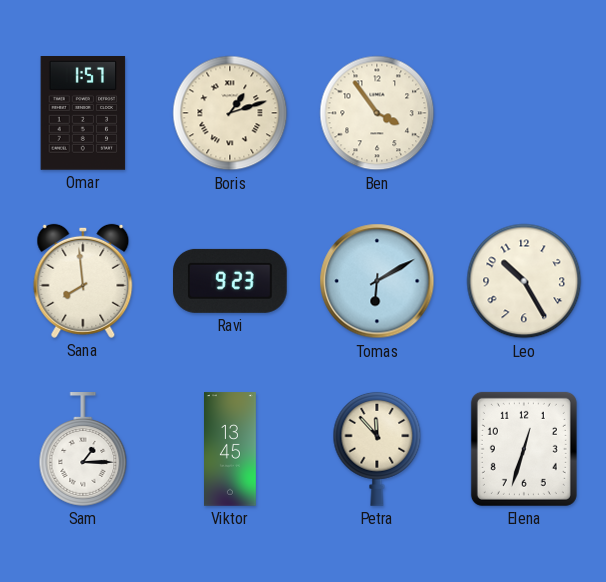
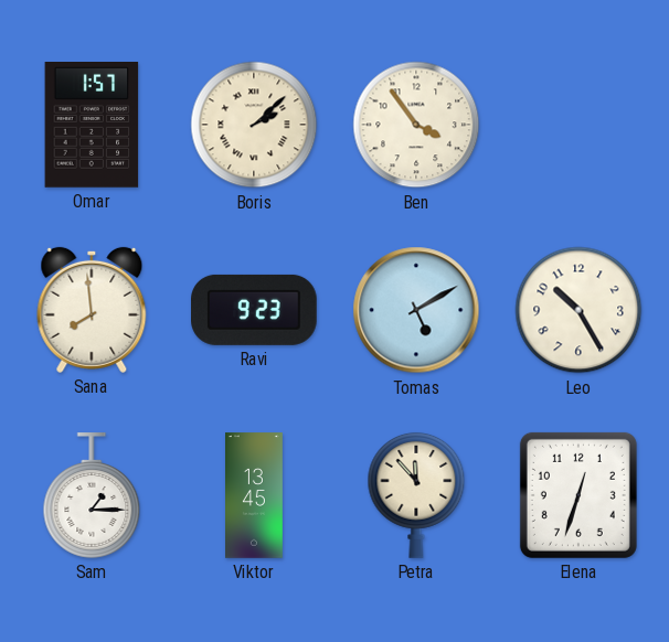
Boris: 1:12 -> 2:08
Tomas: 6:10 -> 5:10
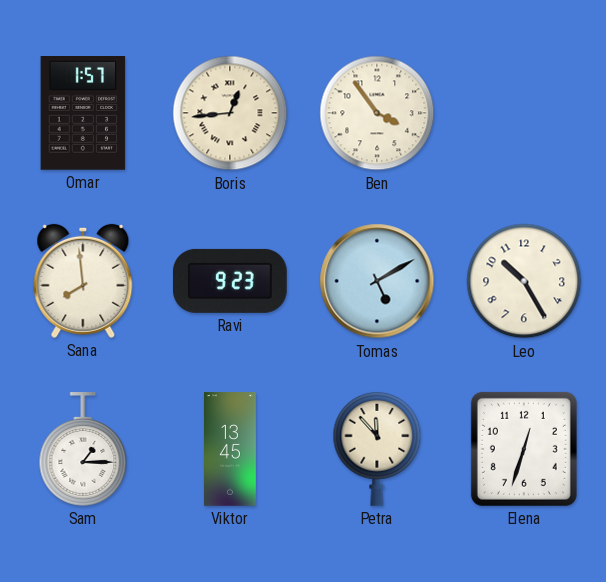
Boris: 2:08 -> 12:44
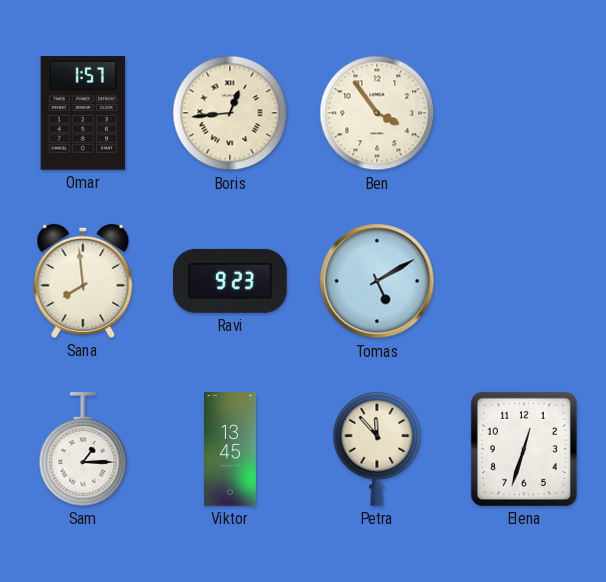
Leo: 10:25 -> none
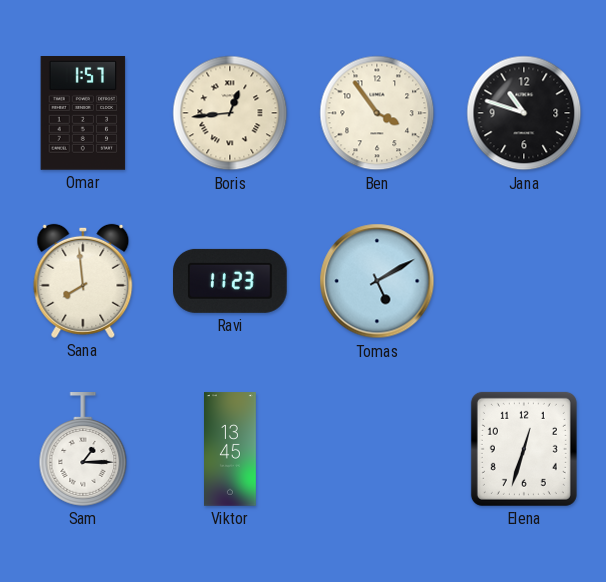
Jana: none -> 10:48
Ravi: 9:23 -> 11:23
Petra: 11:53 -> none
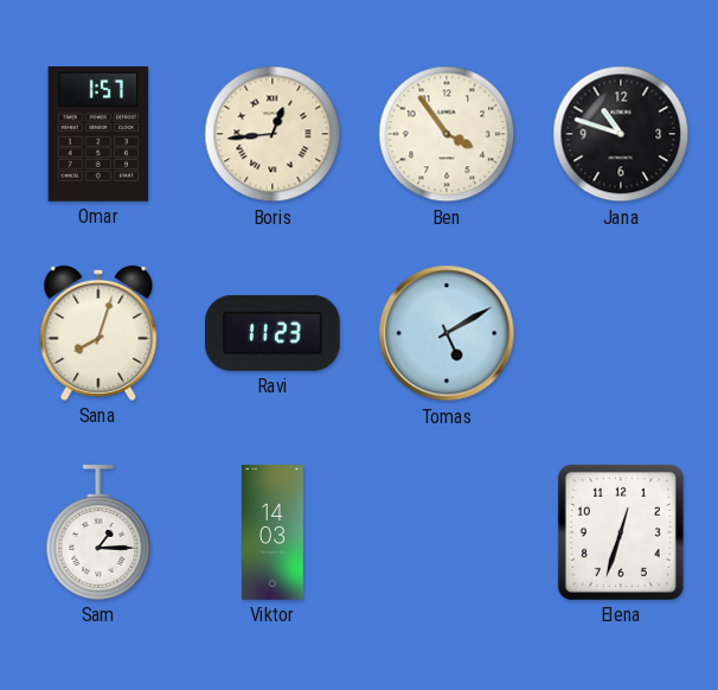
Sana: 7:59 -> 8:03
Viktor: 13:45 -> 14:03
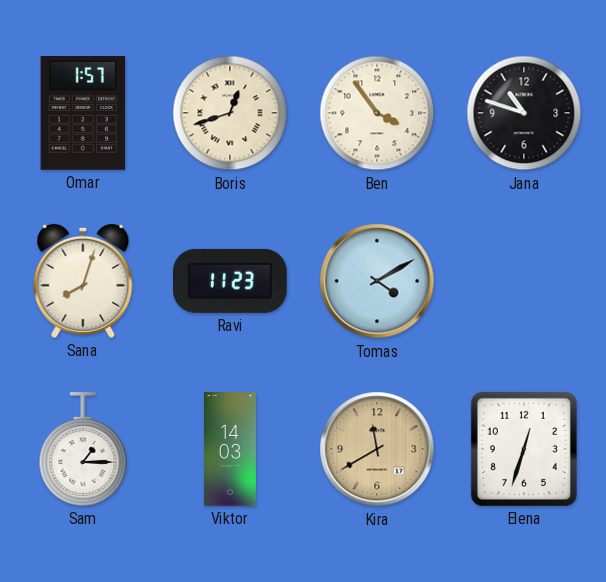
Boris: 12:44 -> 12:42
Tomas: 5:10 -> 4:10
Kira: none -> 11:40
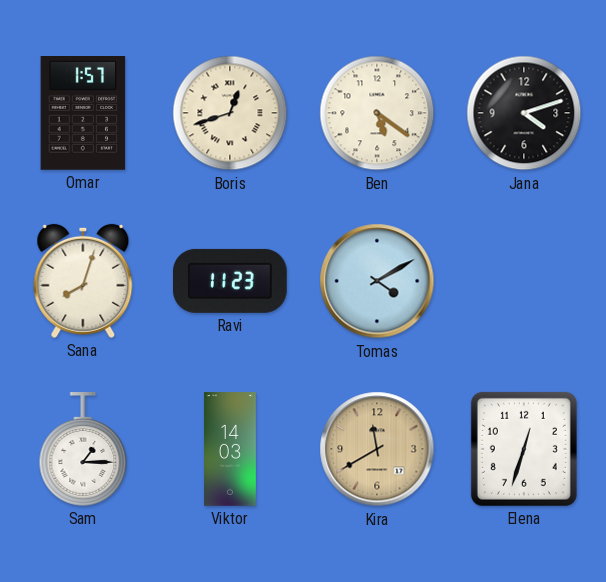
Ben: 3:54 -> 5:21
Jana: 10:48 -> 4:12
